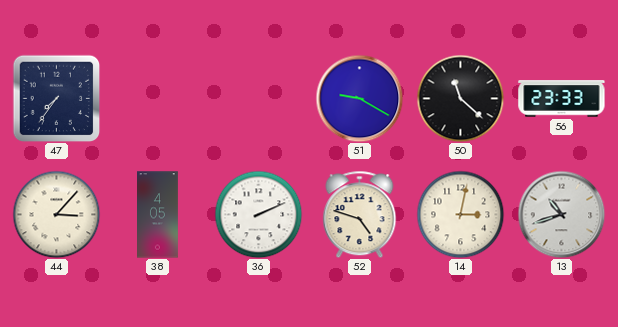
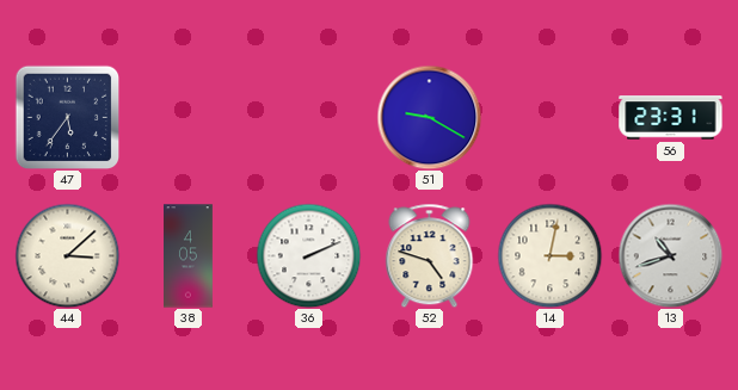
47: 7:36 -> 5:36
50: 11:22 -> none
56: 23:33 -> 23:31
44: 3:07 -> 3:08
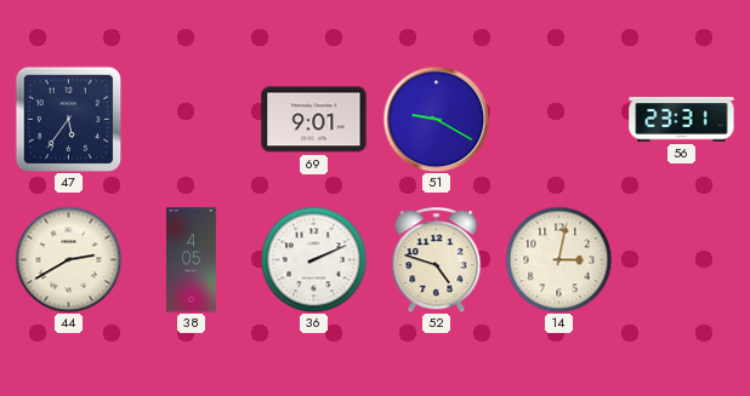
69: none -> 9:01
44: 3:08 -> 2:40
13: 10:42 -> none
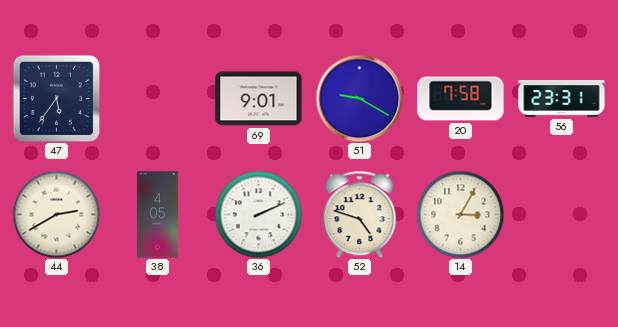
20: none -> 7:58
14: 3:02 -> 3:05
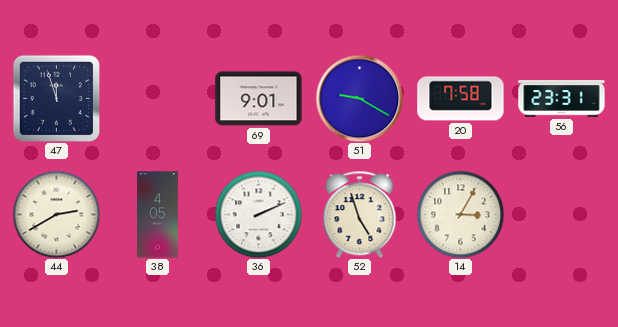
47: 5:36 -> 11:57
52: 4:48 -> 4:57
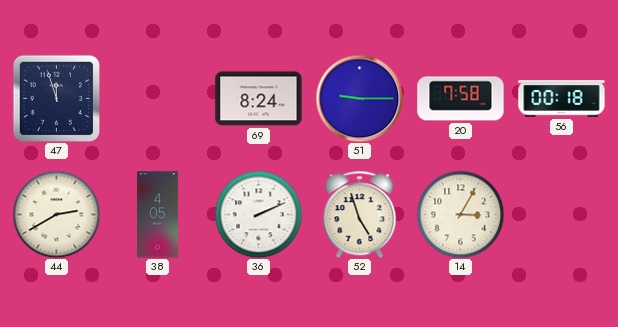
69: 9:01 -> 8:24
51: 9:20 -> 9:15
56: 23:31 -> 00:18
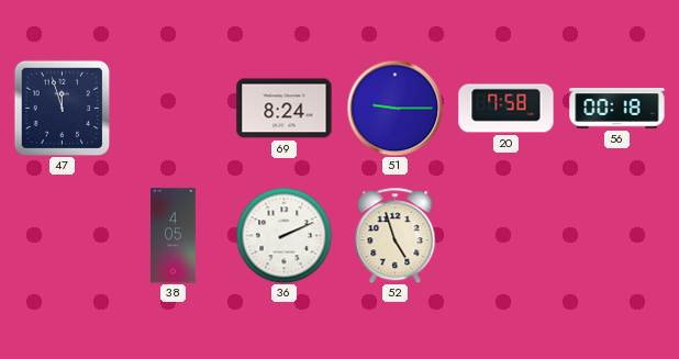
44: 2:40 -> none
14: 3:05 -> none
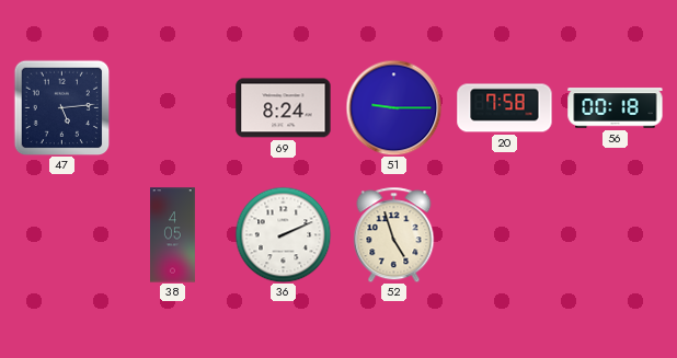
47: 11:57 -> 5:14
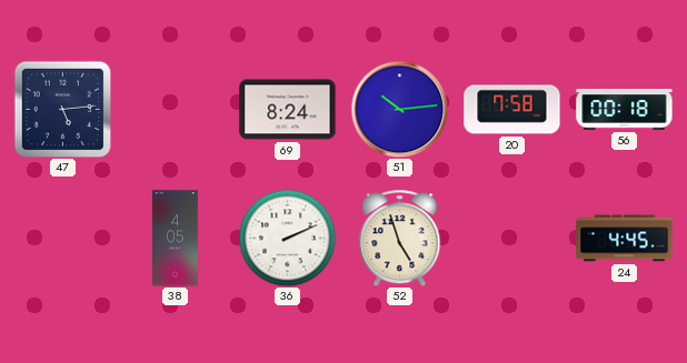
51: 9:15 -> 10:14
24: none -> 4:45
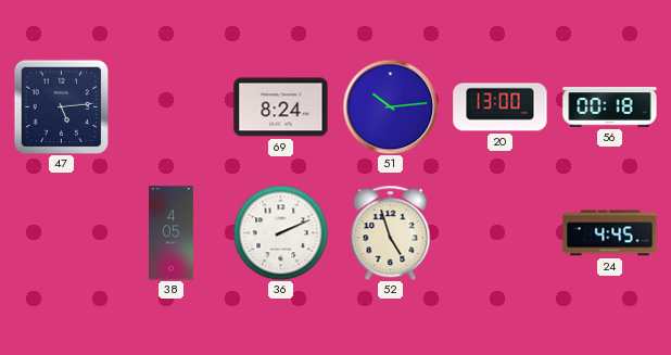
20: 7:58 -> 13:00
